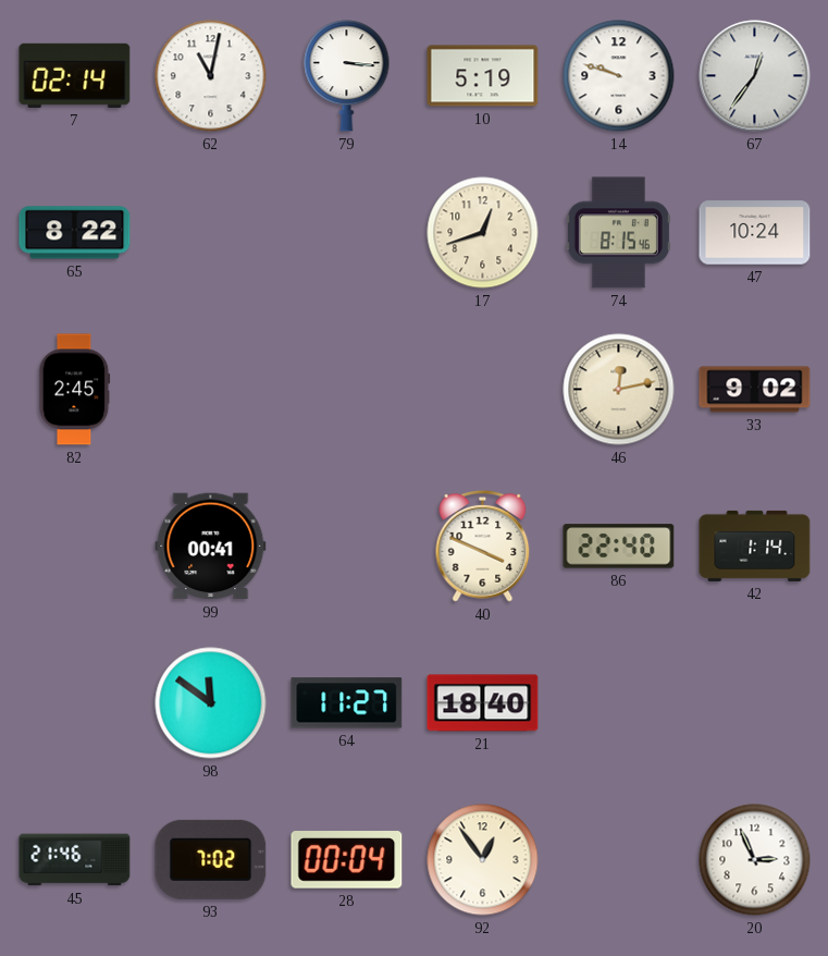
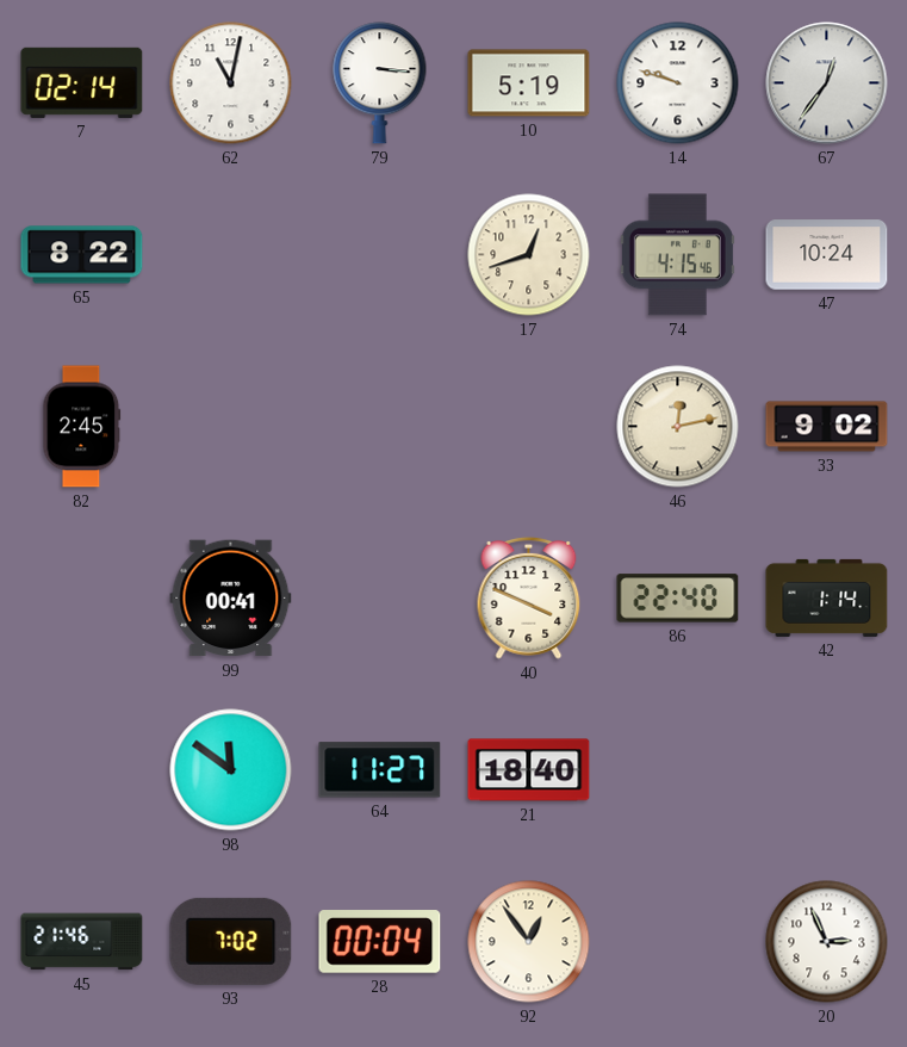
74: 8:15 -> 4:15
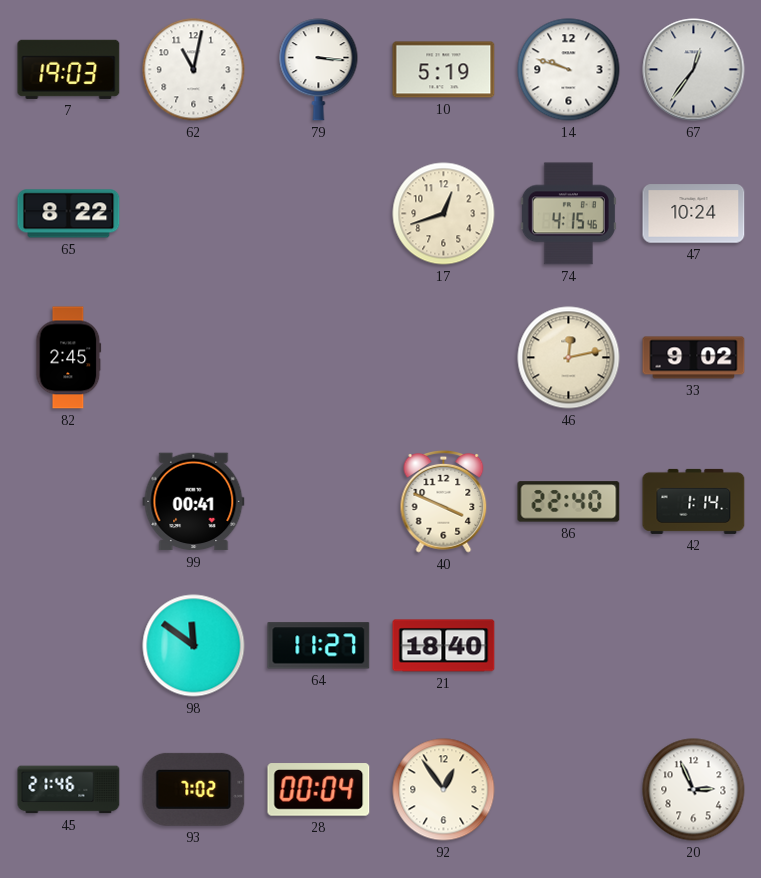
7: 02:14 -> 19:03
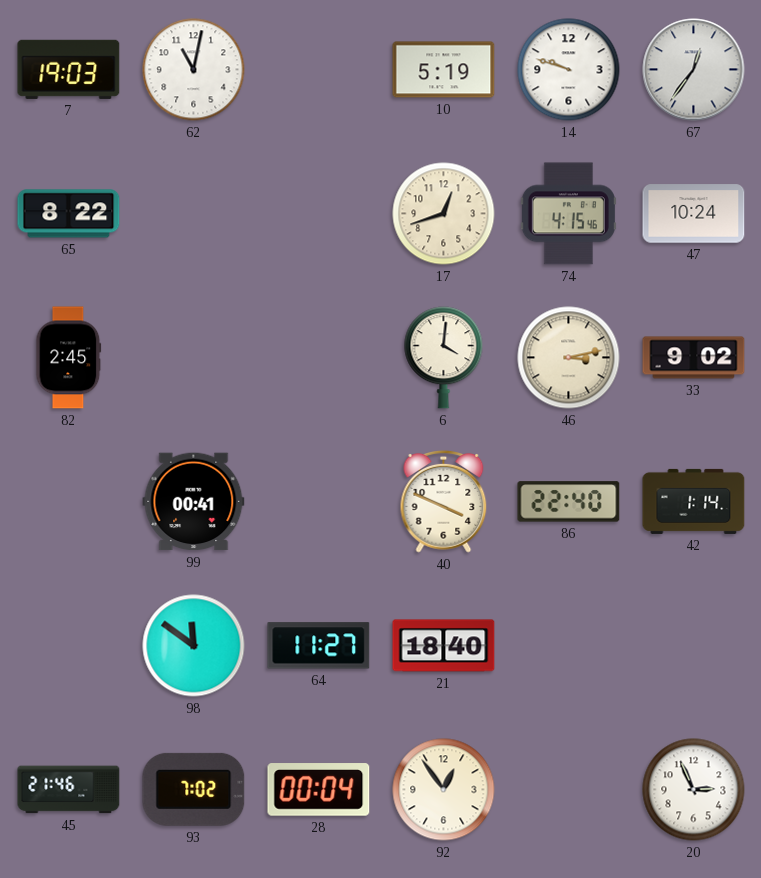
79: 3:16 -> none
6: none -> 4:01
46: 12:13 -> 3:13
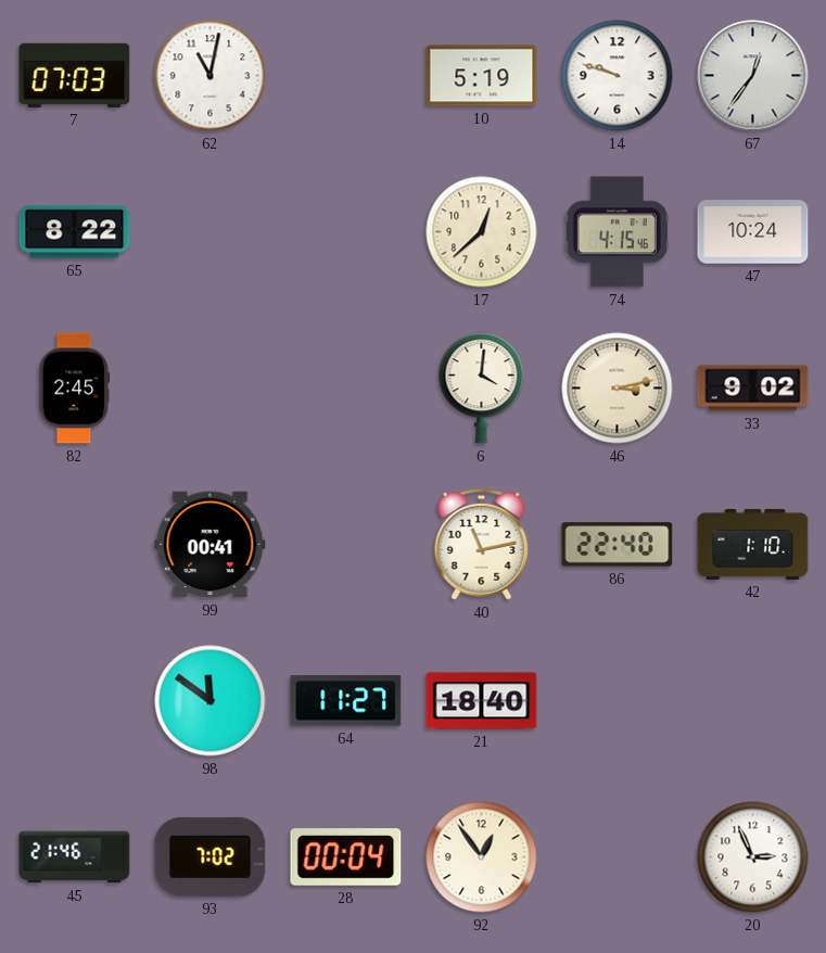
7: 19:03 -> 07:03
17: 12:42 -> 12:38
40: 3:49 -> 11:13
42: 1:14 -> 1:10
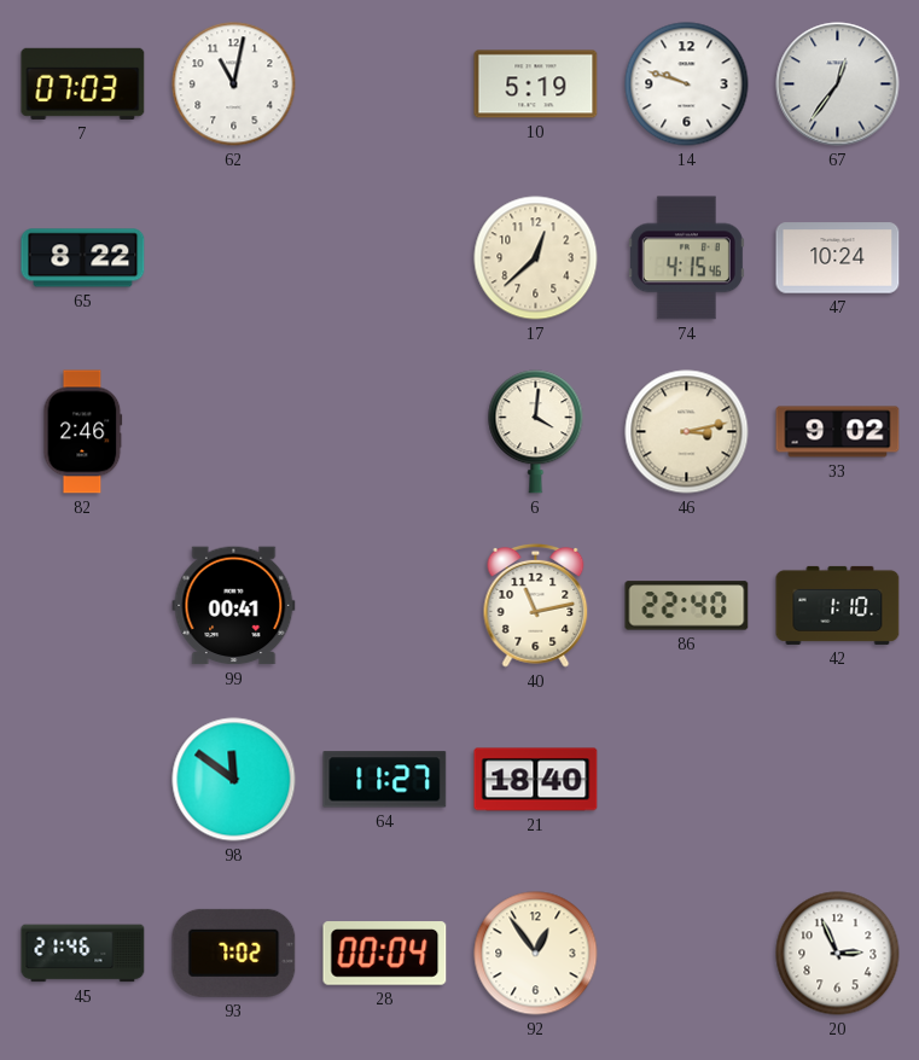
82: 2:45 -> 2:46
